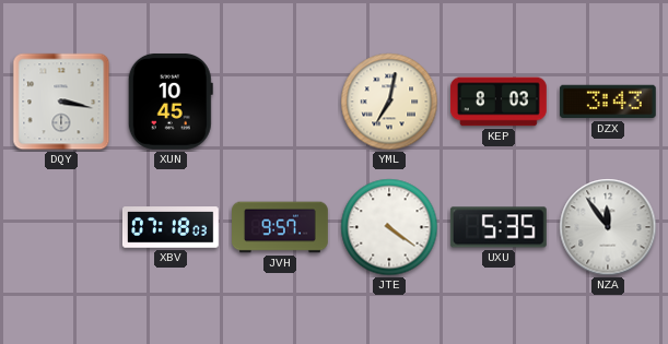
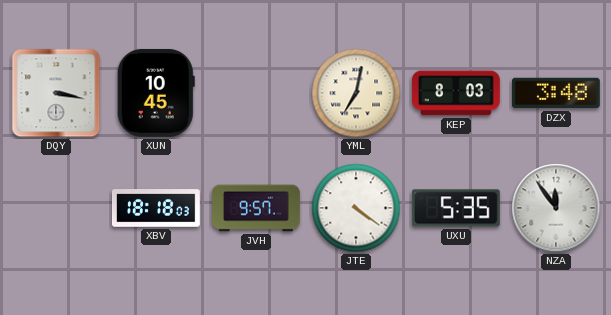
DZX: 3:43 -> 3:48
XBV: 07:18 -> 18:18
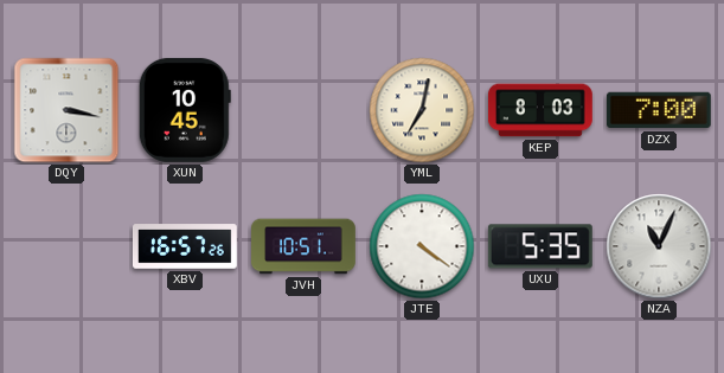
DZX: 3:48 -> 7:00
XBV: 18:18 -> 16:57
JVH: 9:57 -> 10:51
NZA: 11:54 -> 11:04
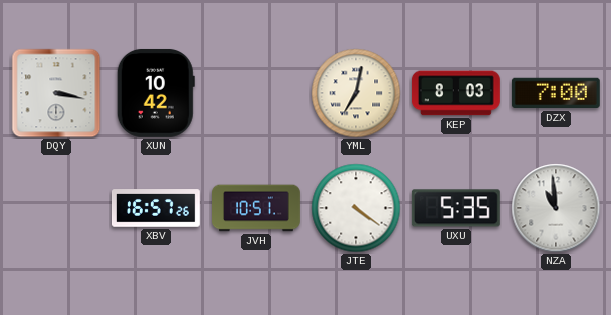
XUN: 10:45 -> 10:42
NZA: 11:04 -> 10:59
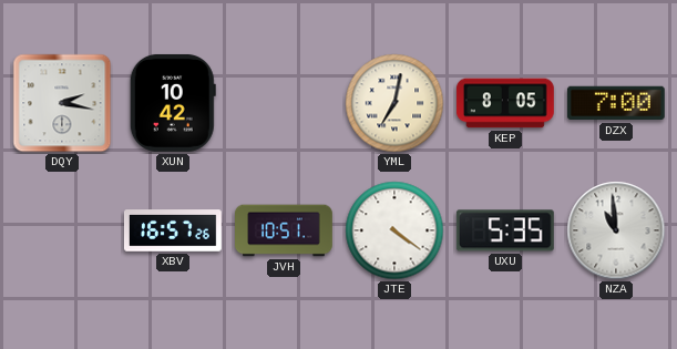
DQY: 3:17 -> 2:17
KEP: 8:03 -> 8:05
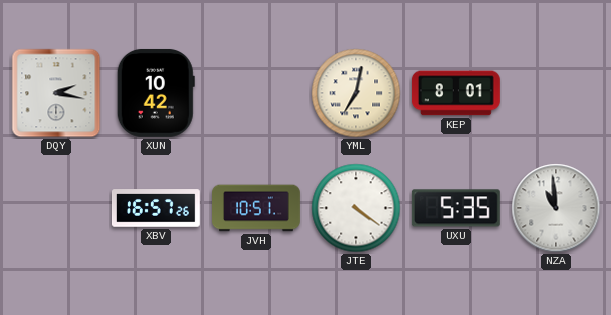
KEP: 8:05 -> 8:01
DZX: 7:00 -> none
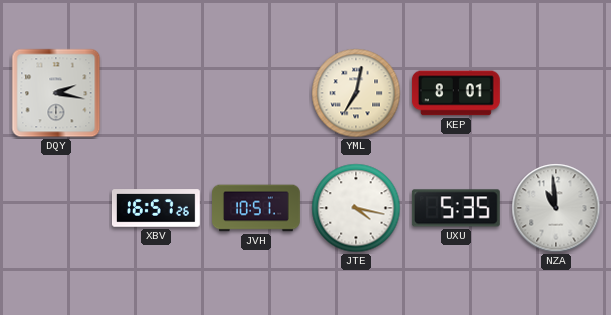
XUN: 10:42 -> none
JTE: 4:21 -> 4:17
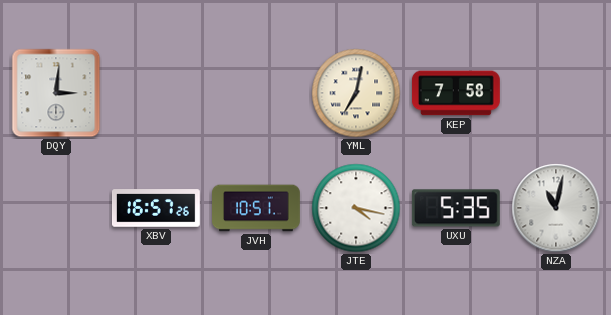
DQY: 2:17 -> 3:01
KEP: 8:01 -> 7:58
NZA: 10:59 -> 11:02
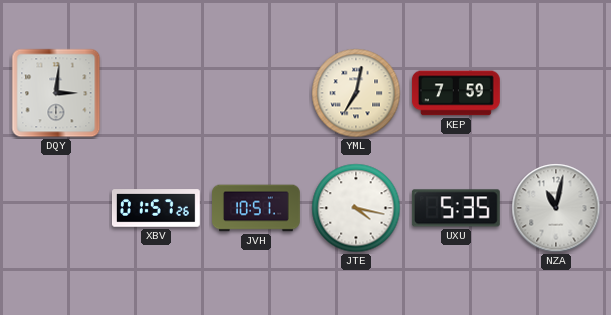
KEP: 7:58 -> 7:59
XBV: 16:57 -> 01:57
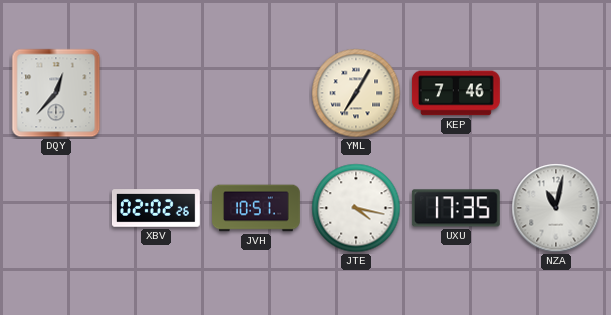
DQY: 3:01 -> 12:37
YML: 7:02 -> 7:05
KEP: 7:59 -> 7:46
XBV: 01:57 -> 02:02
UXU: 5:35 -> 17:35
